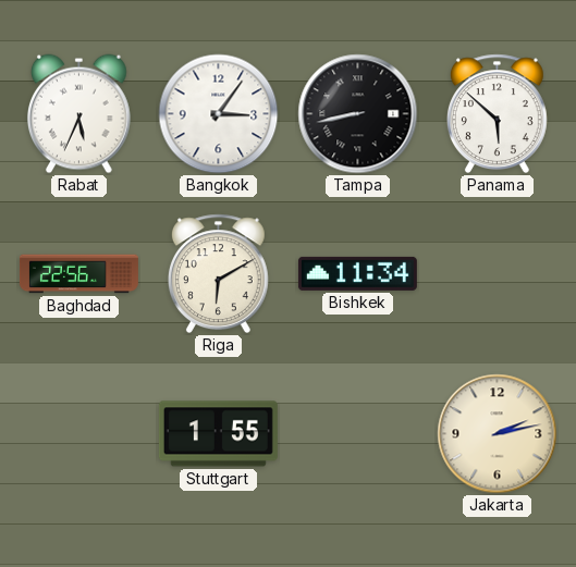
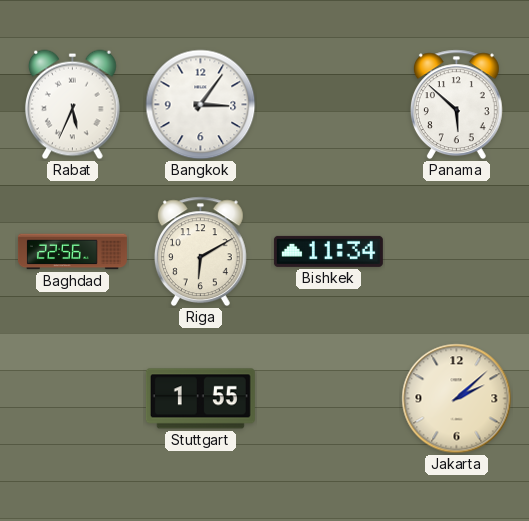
Tampa: 8:43 -> none
Jakarta: 2:13 -> 2:08
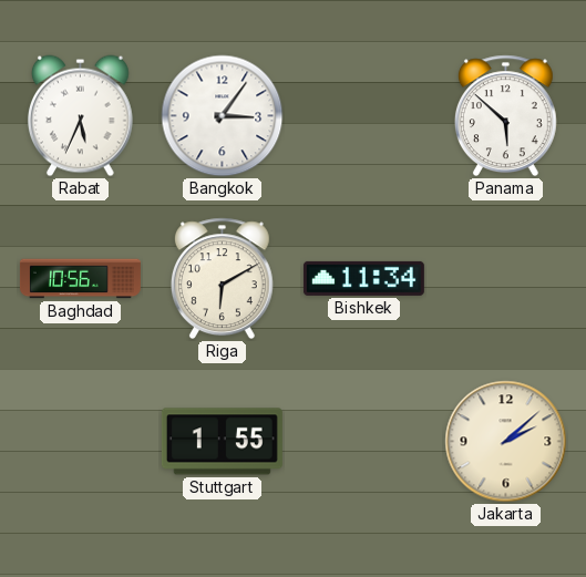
Baghdad: 22:56 -> 10:56
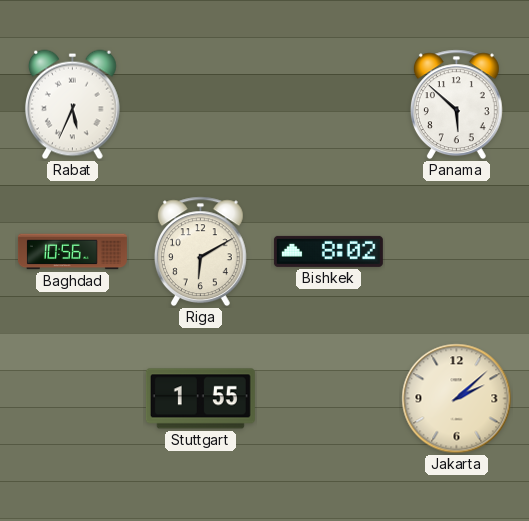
Bangkok: 3:06 -> none
Bishkek: 11:34 -> 8:02
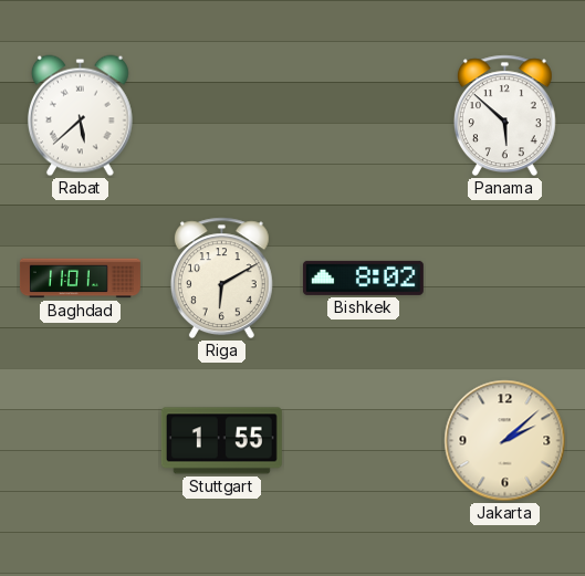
Rabat: 5:34 -> 5:38
Baghdad: 10:56 -> 11:01
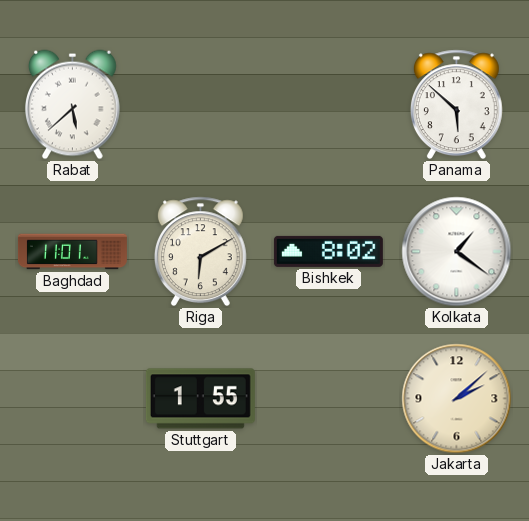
Kolkata: none -> 1:21
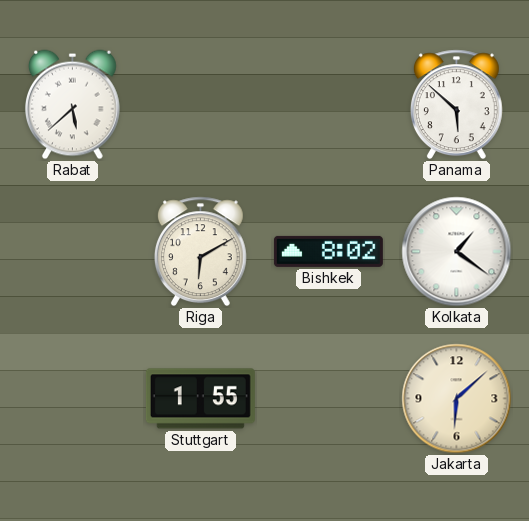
Baghdad: 11:01 -> none
Jakarta: 2:08 -> 6:08
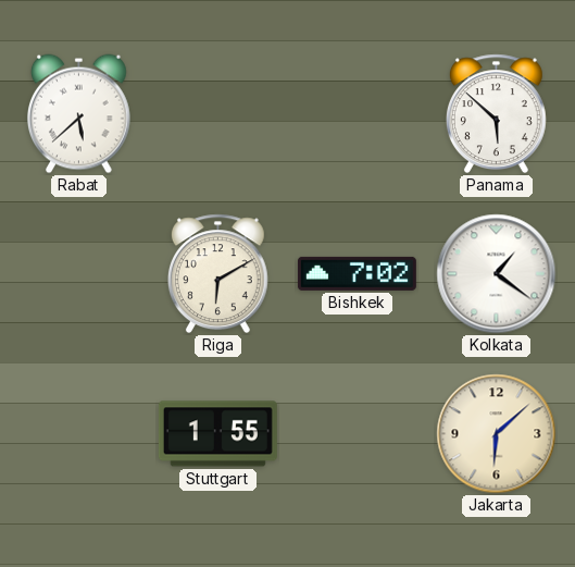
Bishkek: 8:02 -> 7:02
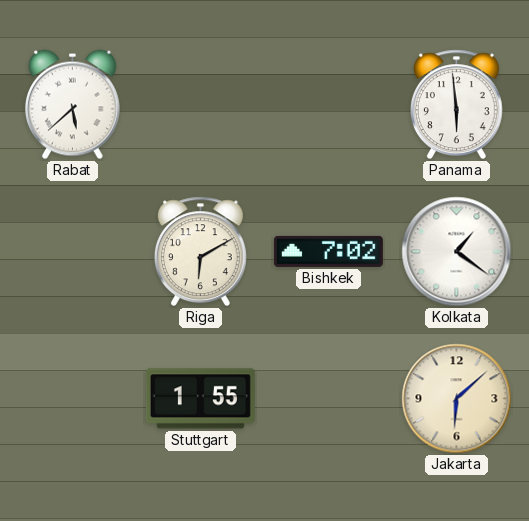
Panama: 5:52 -> 5:59
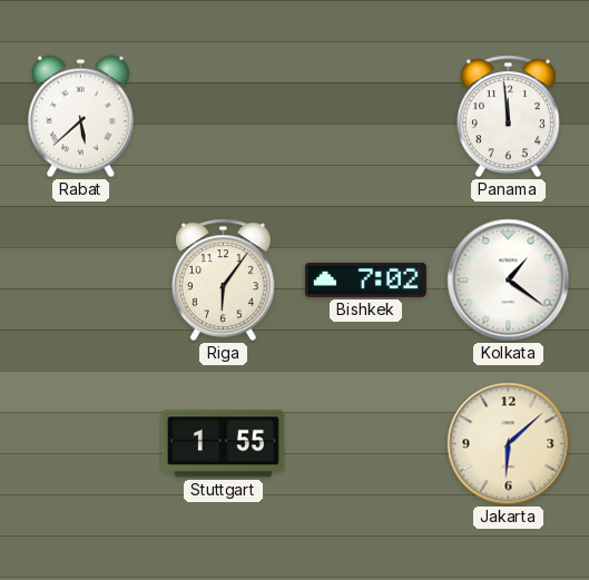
Panama: 5:59 -> 11:59
Riga: 6:10 -> 6:06
